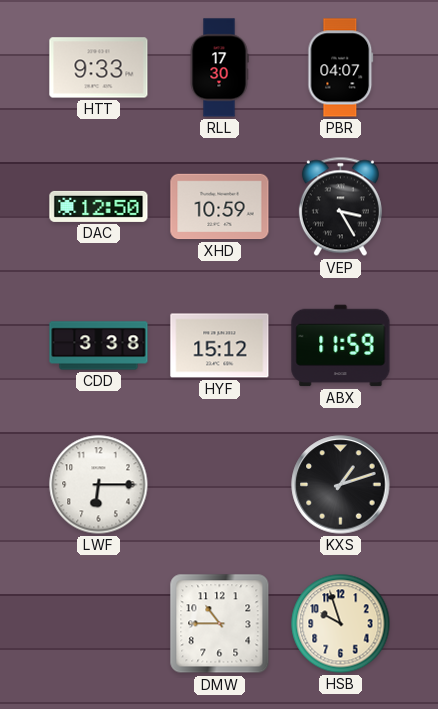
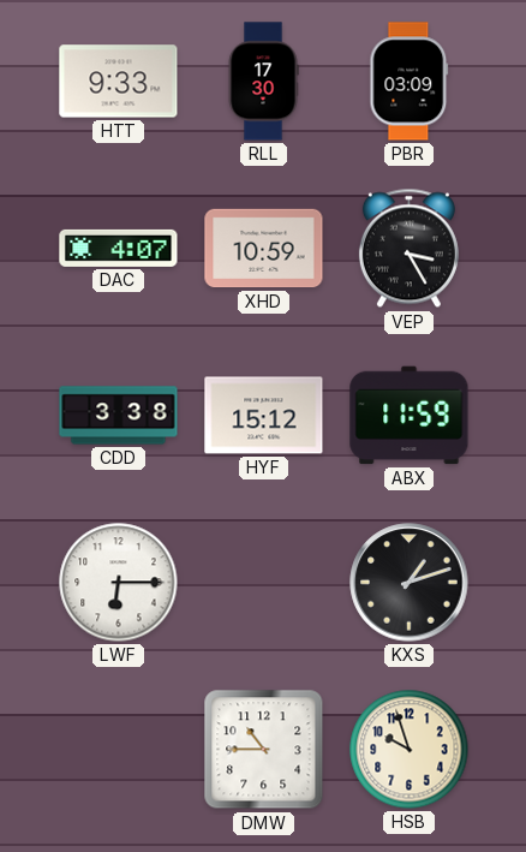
PBR: 04:07 -> 03:09
DAC: 12:50 -> 4:07
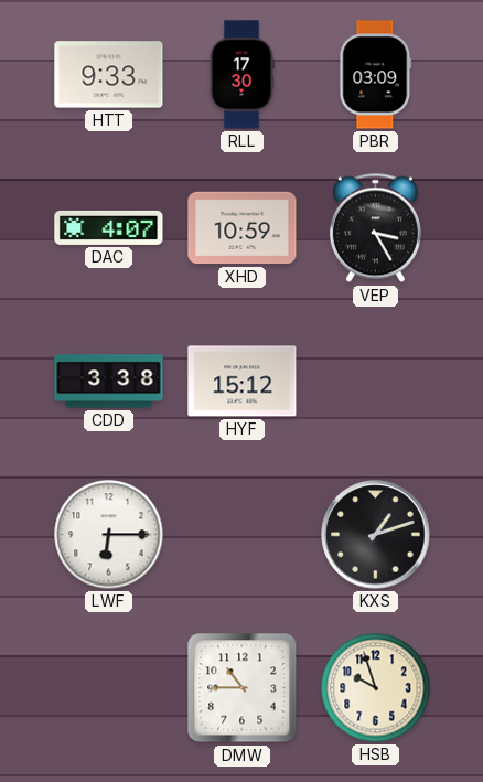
ABX: 11:59 -> none
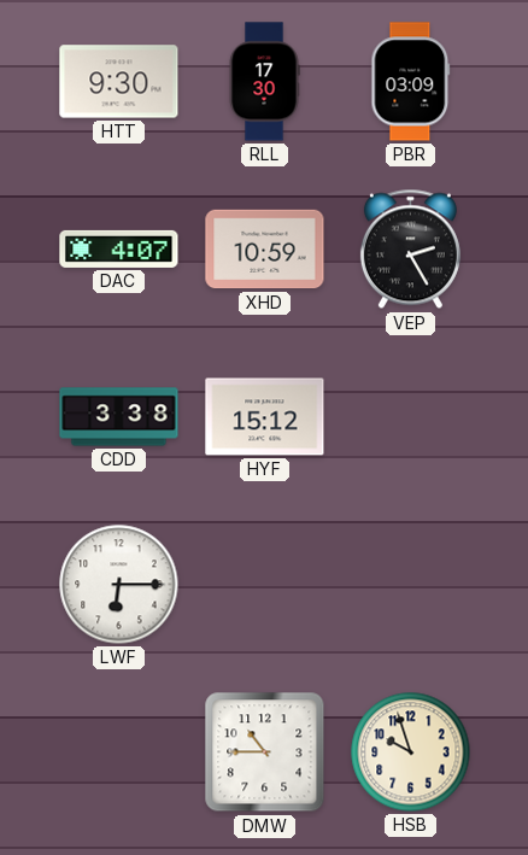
HTT: 9:33 -> 9:30
VEP: 3:25 -> 2:25
KXS: 1:12 -> none
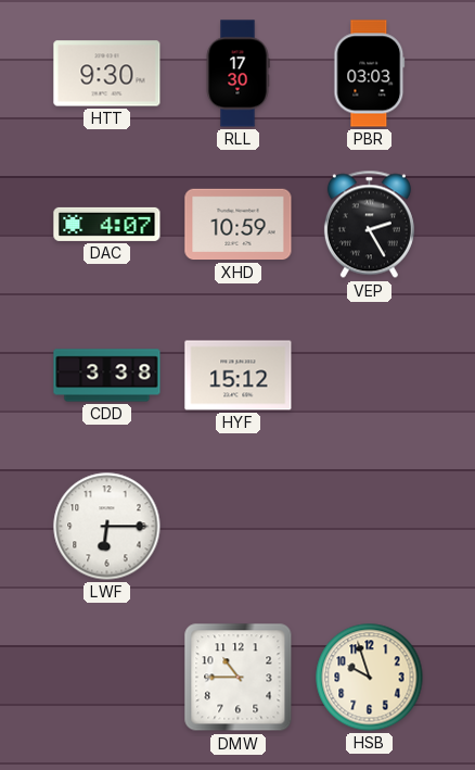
PBR: 03:09 -> 03:03
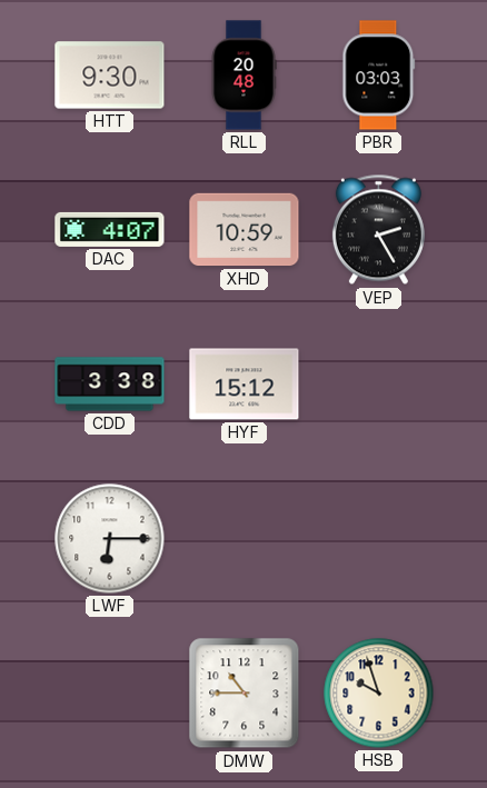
RLL: 17:30 -> 20:48
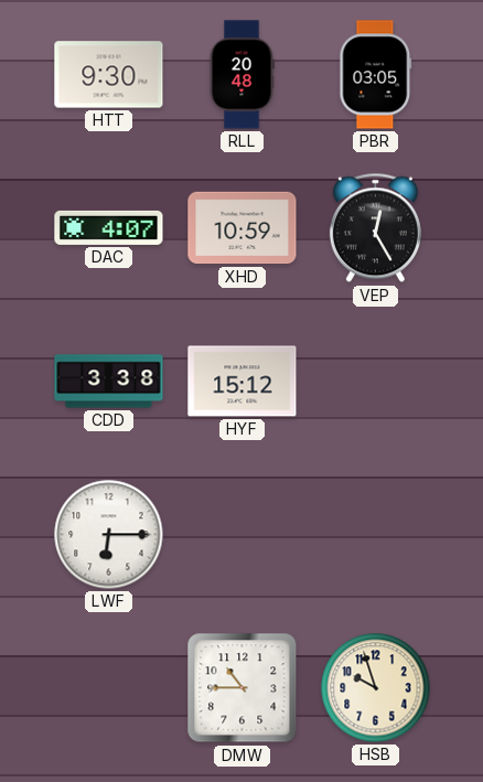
PBR: 03:03 -> 03:05
VEP: 2:25 -> 12:25
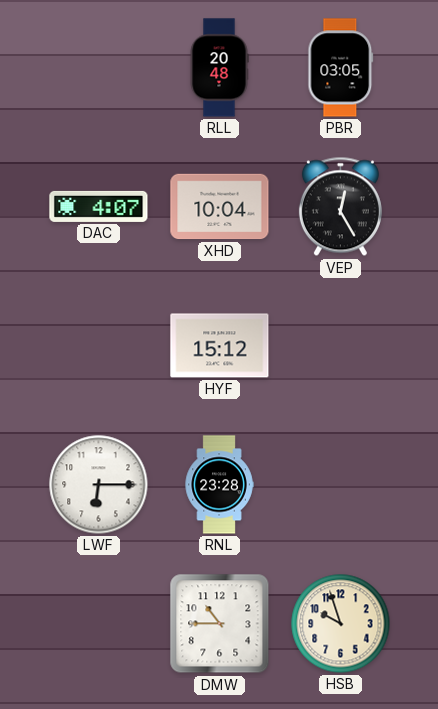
HTT: 9:30 -> none
XHD: 10:59 -> 10:04
CDD: 3:38 -> none
RNL: none -> 23:28
